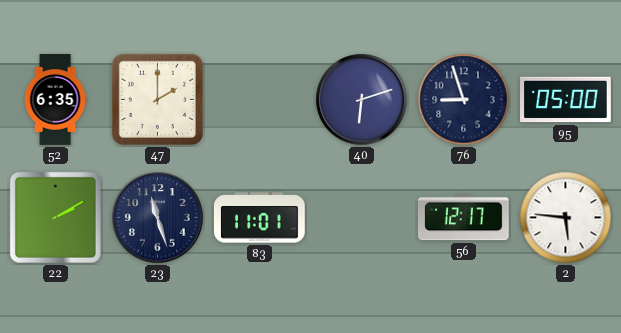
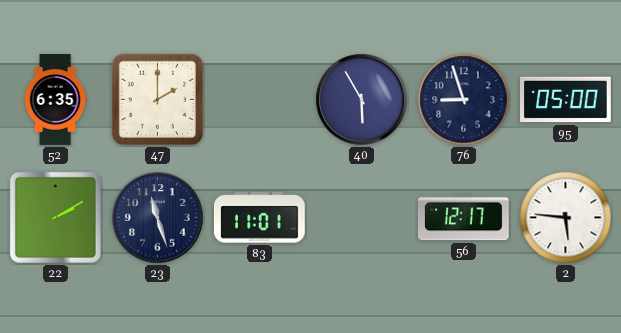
40: 6:12 -> 5:55
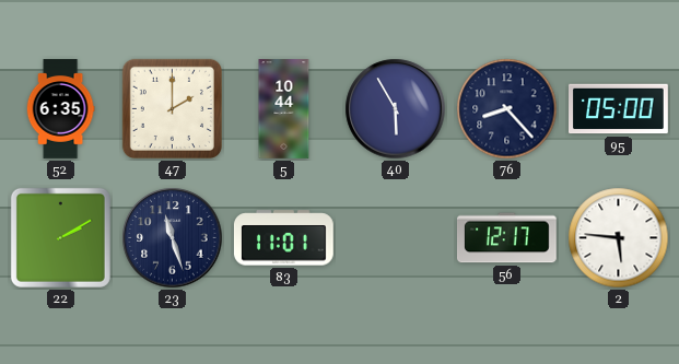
5: none -> 10:44
76: 8:57 -> 8:23
